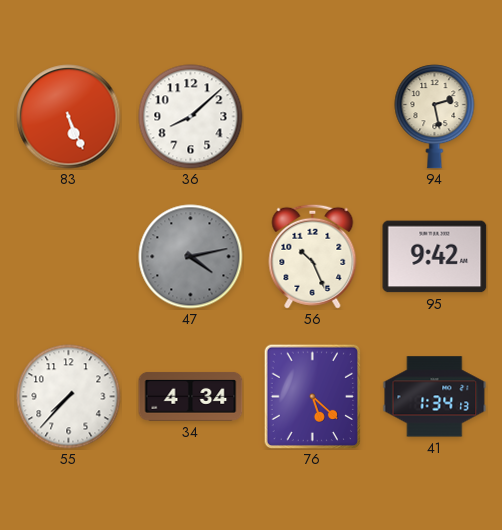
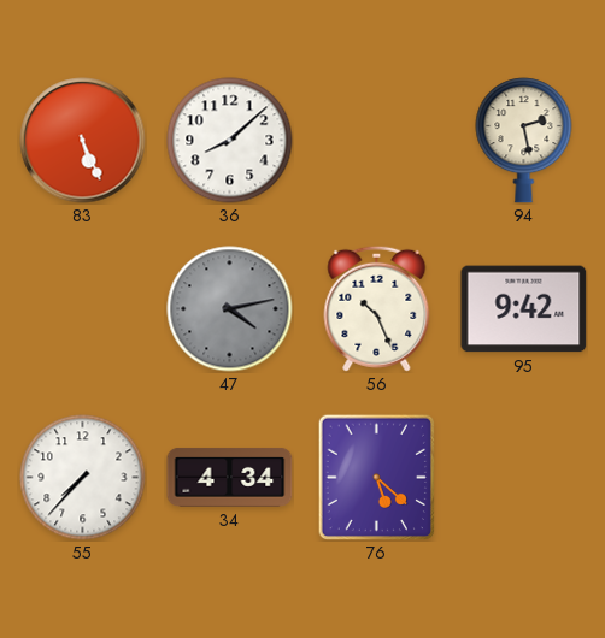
41: 1:34 -> none
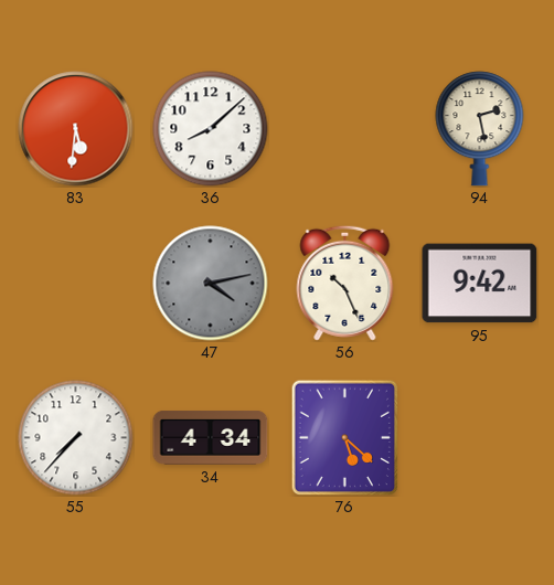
83: 5:26 -> 5:31
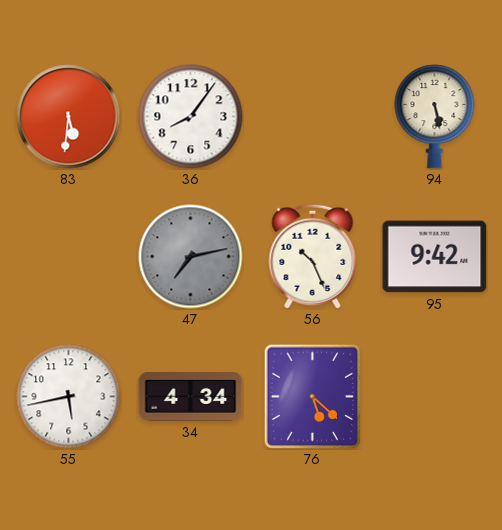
36: 8:08 -> 8:06
94: 2:28 -> 5:28
47: 4:13 -> 7:13
55: 7:37 -> 5:43
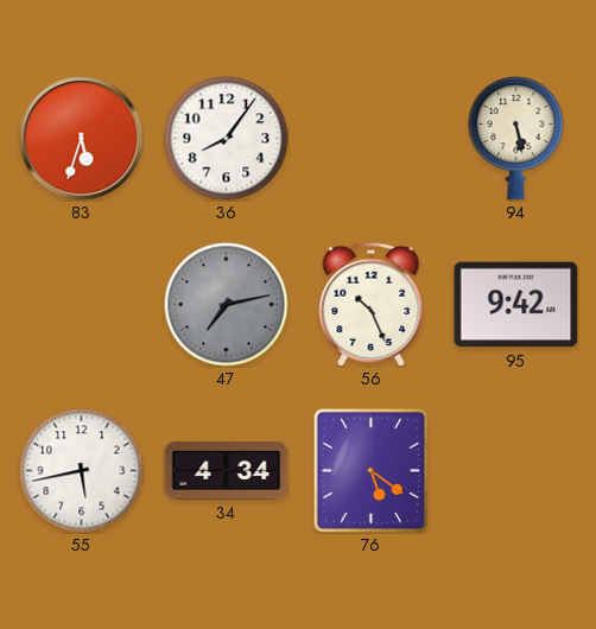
83: 5:31 -> 5:33
76: 5:22 -> 5:21
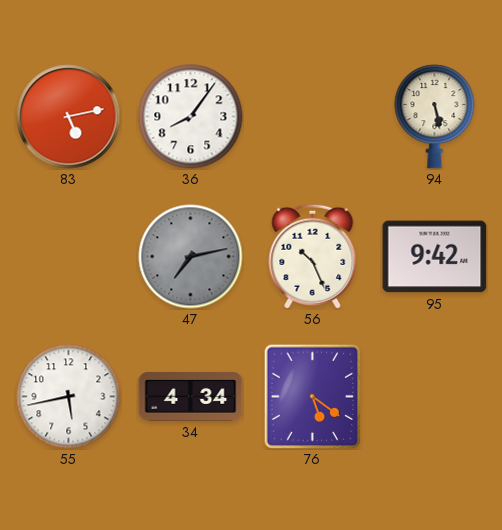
83: 5:33 -> 5:13
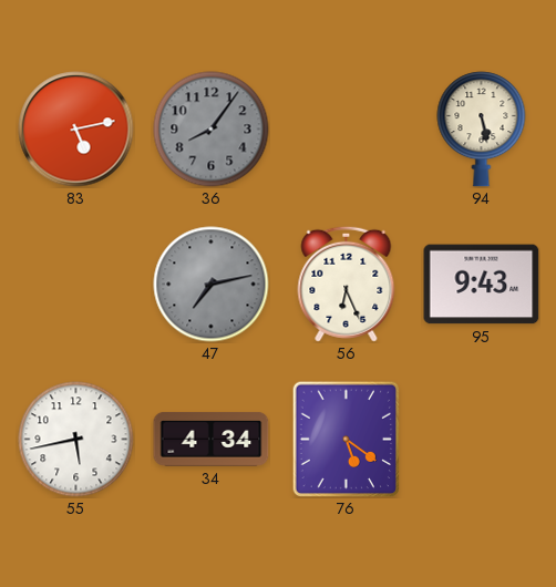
36 dial: white -> grey
56: 10:26 -> 6:26
95: 9:42 -> 9:43
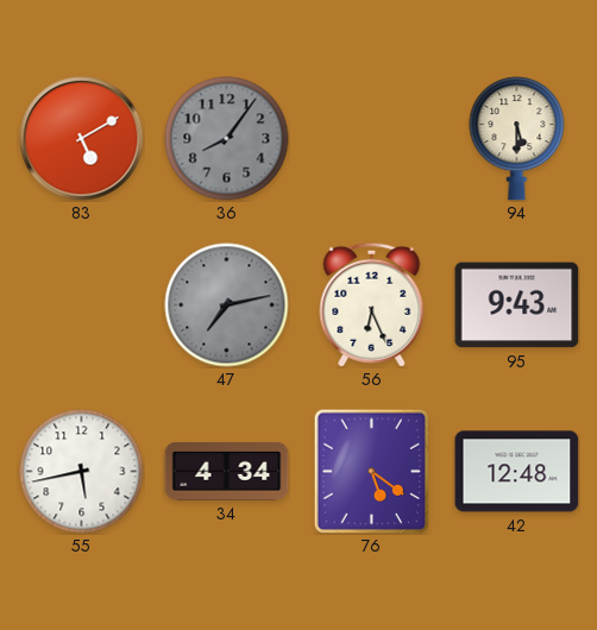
83: 5:13 -> 5:10
94: 5:28 -> 5:30
42: none -> 12:48
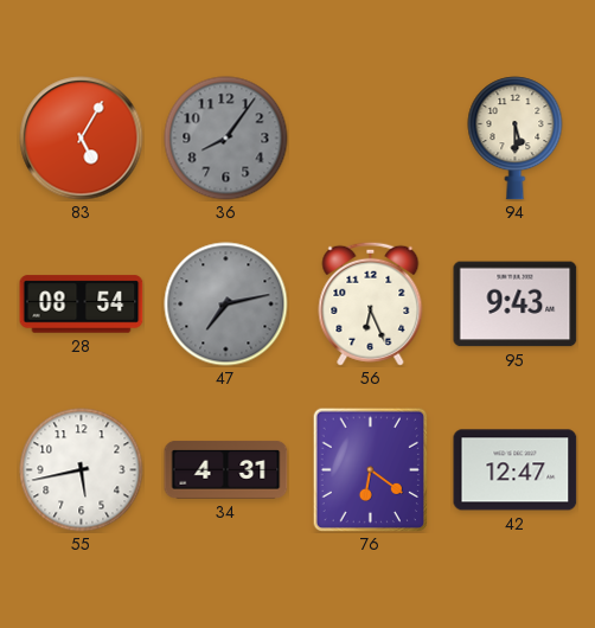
83: 5:10 -> 5:05
28: none -> 08:54
34: 4:34 -> 4:31
76: 5:21 -> 6:21
42: 12:48 -> 12:47
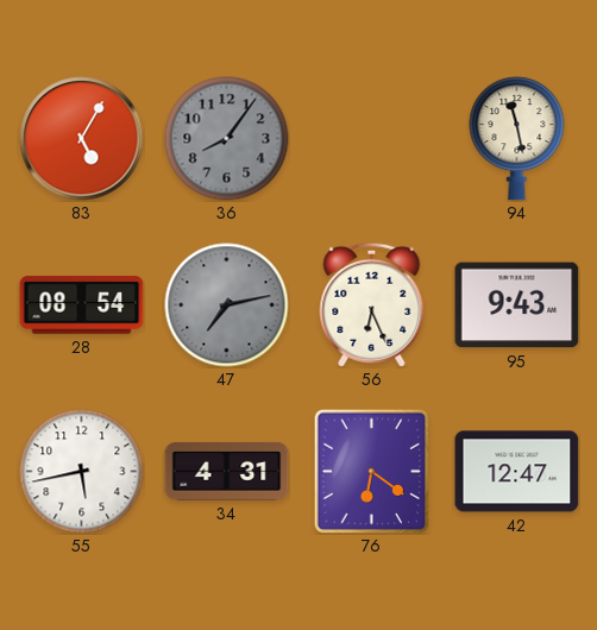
94: 5:30 -> 11:28
